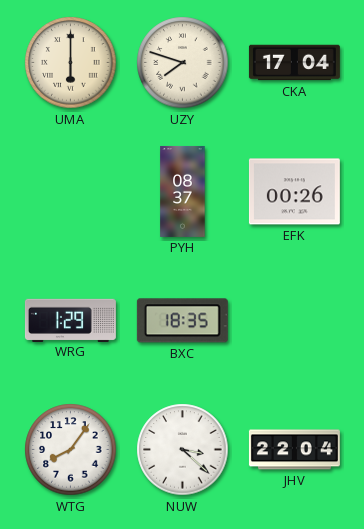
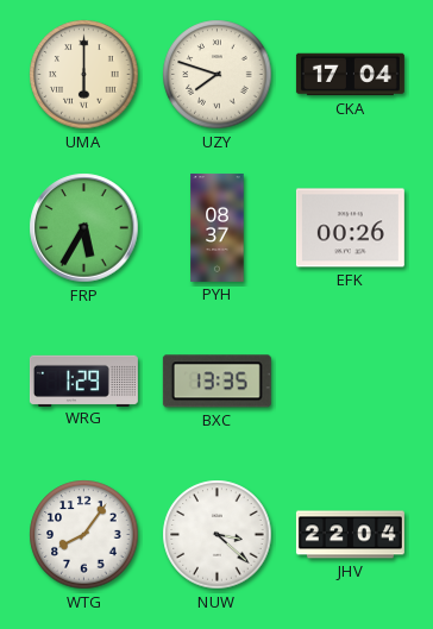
FRP: none -> 5:35
BXC: 18:35 -> 13:35
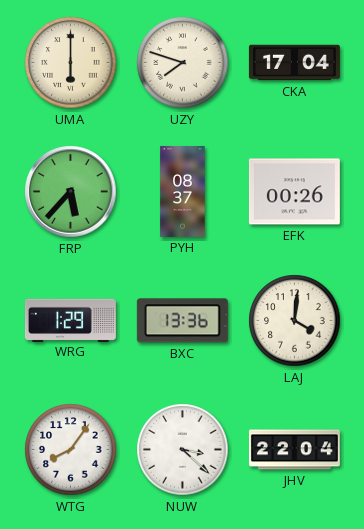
FRP: 5:35 -> 5:37
BXC: 13:35 -> 13:36
LAJ: none -> 4:01
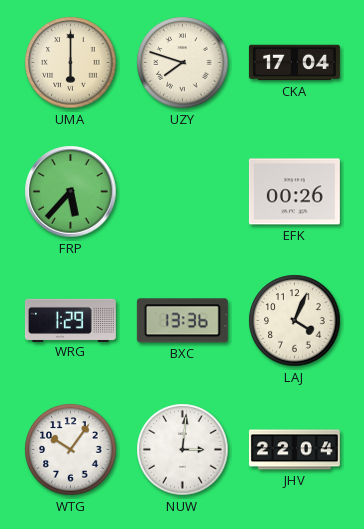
PYH: 08:37 -> none
LAJ: 4:01 -> 4:04
WTG: 8:06 -> 10:06
NUW: 3:22 -> 3:01
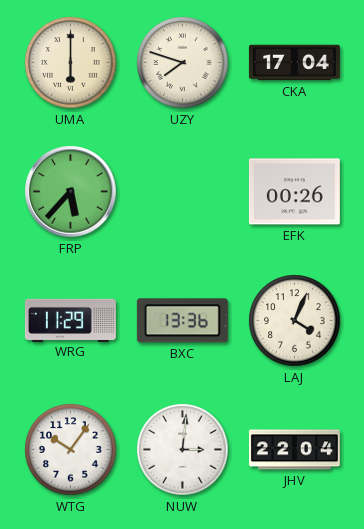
WRG: 1:29 -> 11:29
